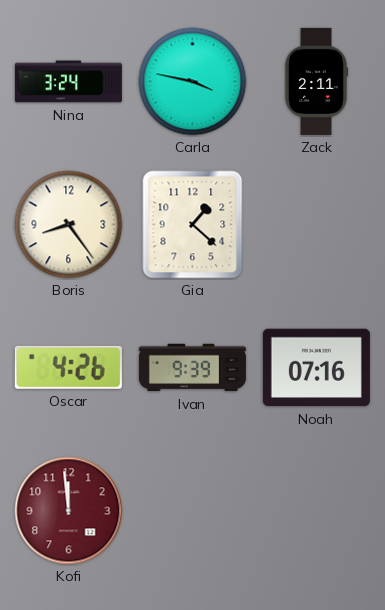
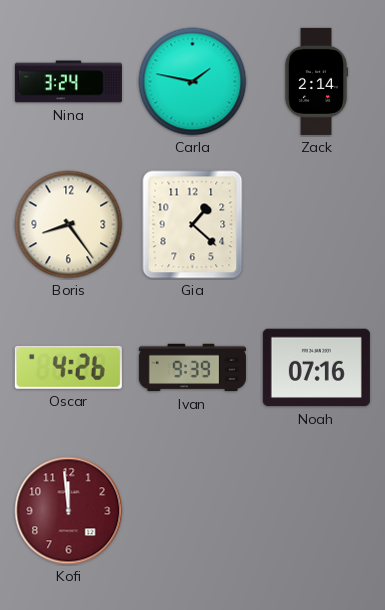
Carla: 3:47 -> 1:47
Zack: 2:11 -> 2:14
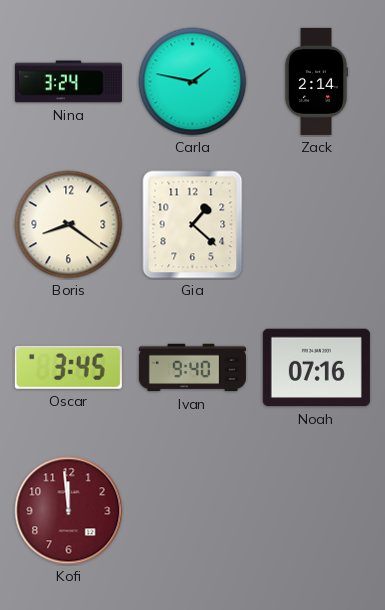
Boris: 8:24 -> 8:21
Oscar: 4:26 -> 3:45
Ivan: 9:39 -> 9:40
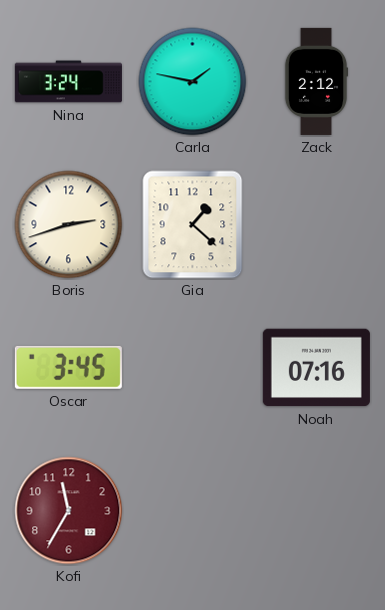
Zack: 2:14 -> 2:12
Boris: 8:21 -> 2:42
Ivan: 9:40 -> none
Kofi: 11:59 -> 11:35
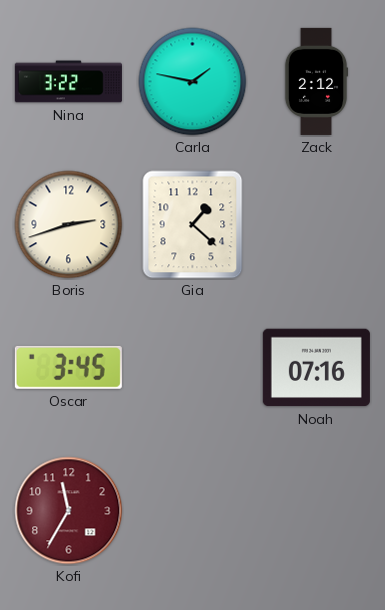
Nina: 3:24 -> 3:22
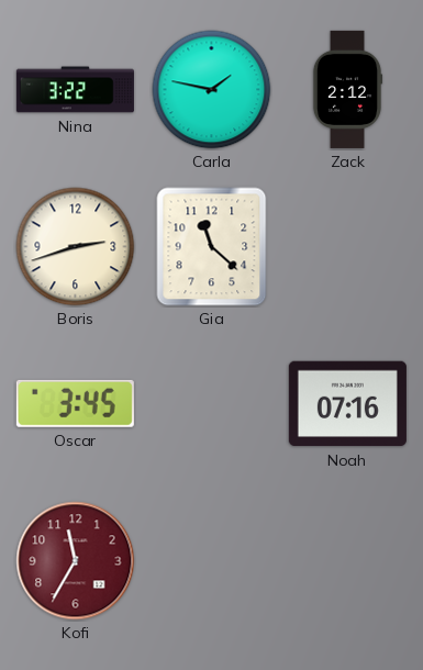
Gia: 1:22 -> 11:22
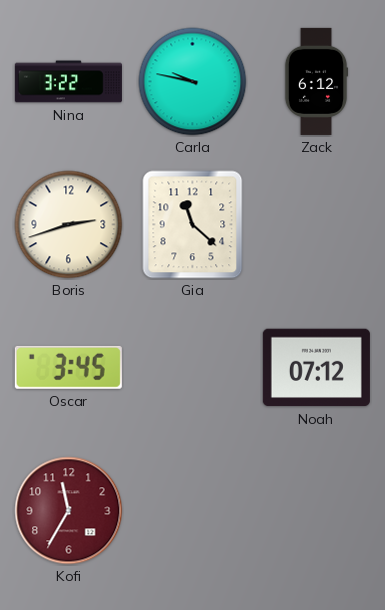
Carla: 1:47 -> 9:47
Zack: 2:12 -> 6:12
Noah: 07:16 -> 07:12
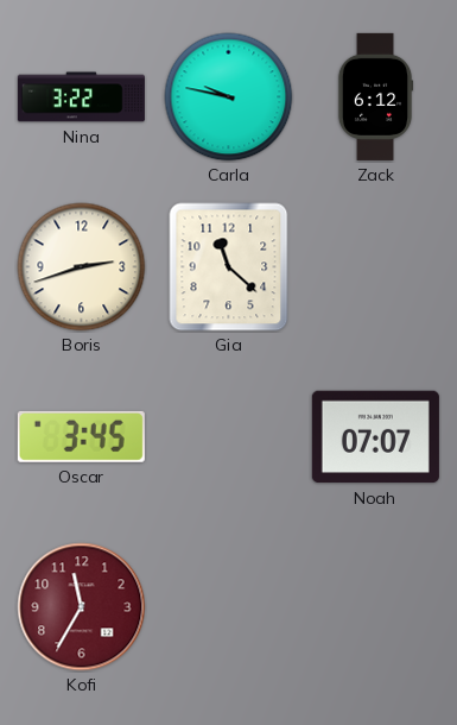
Noah: 07:12 -> 07:07
